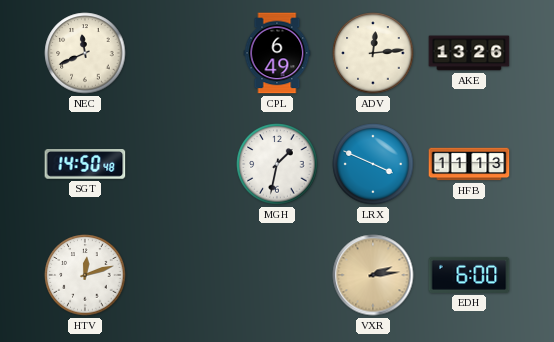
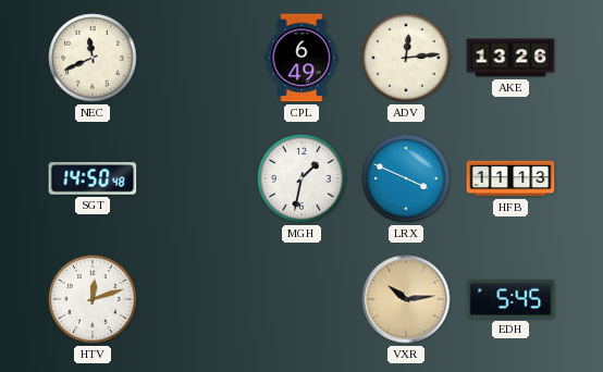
VXR: 2:14 -> 10:14
EDH: 6:00 -> 5:45
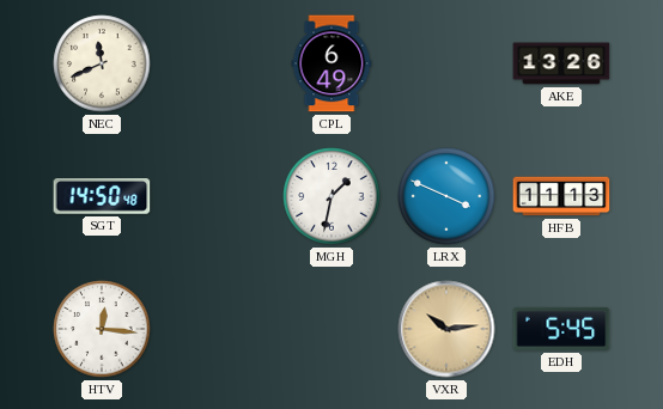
ADV: 12:14 -> none
HTV: 12:12 -> 12:16
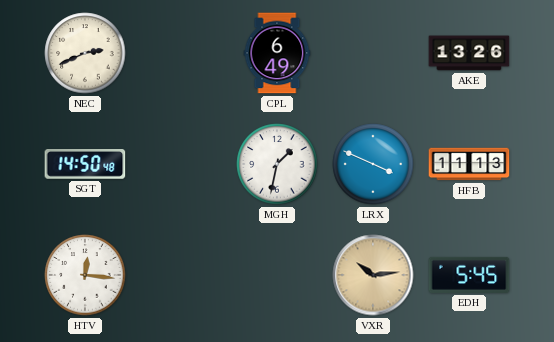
NEC: 11:41 -> 2:41
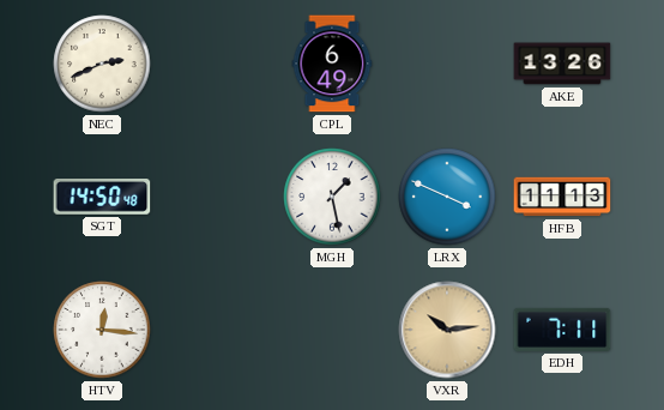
MGH: 1:32 -> 1:28
EDH: 5:45 -> 7:11
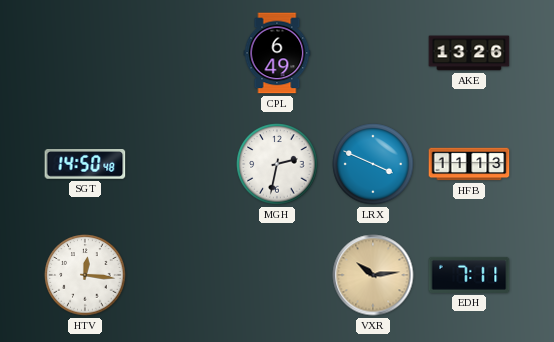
NEC: 2:41 -> none
MGH: 1:28 -> 2:32
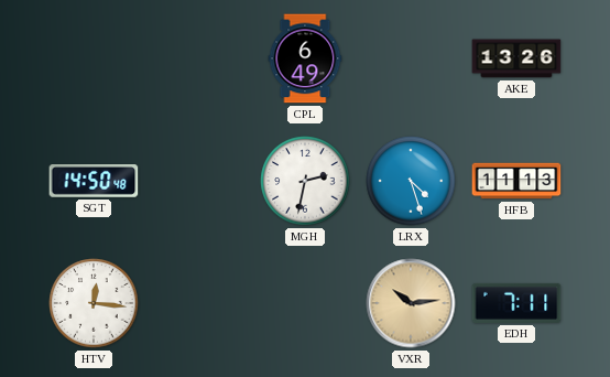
LRX: 3:49 -> 4:27
